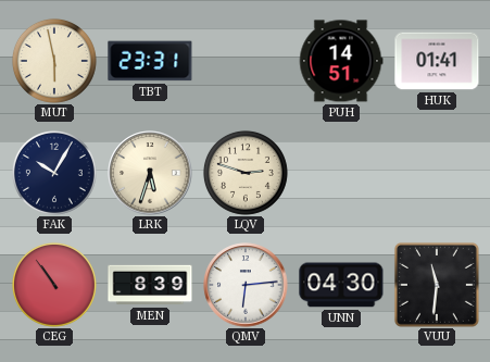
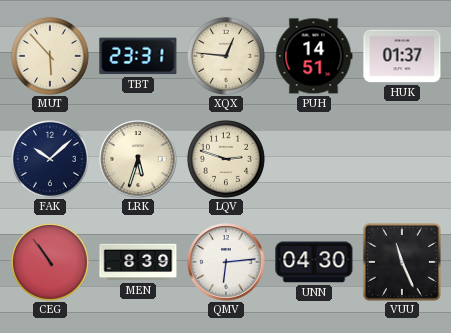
MUT: 5:58 -> 5:53
XQX: none -> 12:46
HUK: 01:41 -> 01:37
FAK: 10:05 -> 10:08
VUU: 11:31 -> 11:26
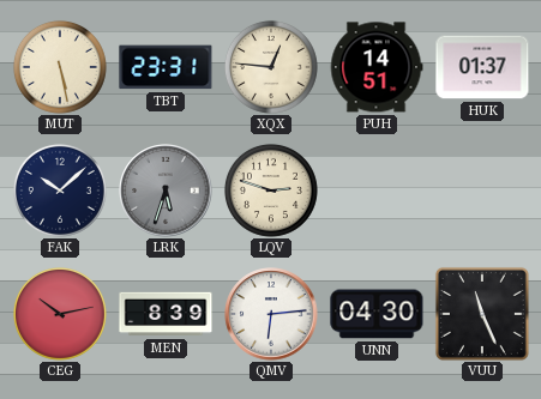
MUT: 5:53 -> 5:28
LRK dial: cream -> grey
CEG: 10:54 -> 10:13
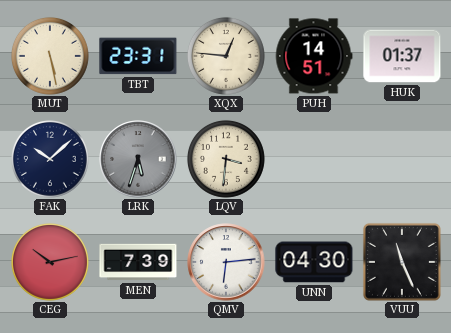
LQV: 2:48 -> 3:31
MEN: 8:39 -> 7:39
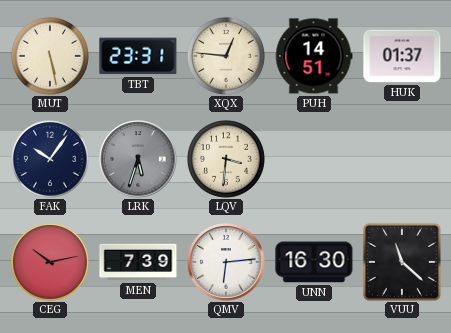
FAK: 10:08 -> 10:06
UNN: 04:30 -> 16:30
VUU: 11:26 -> 11:22
